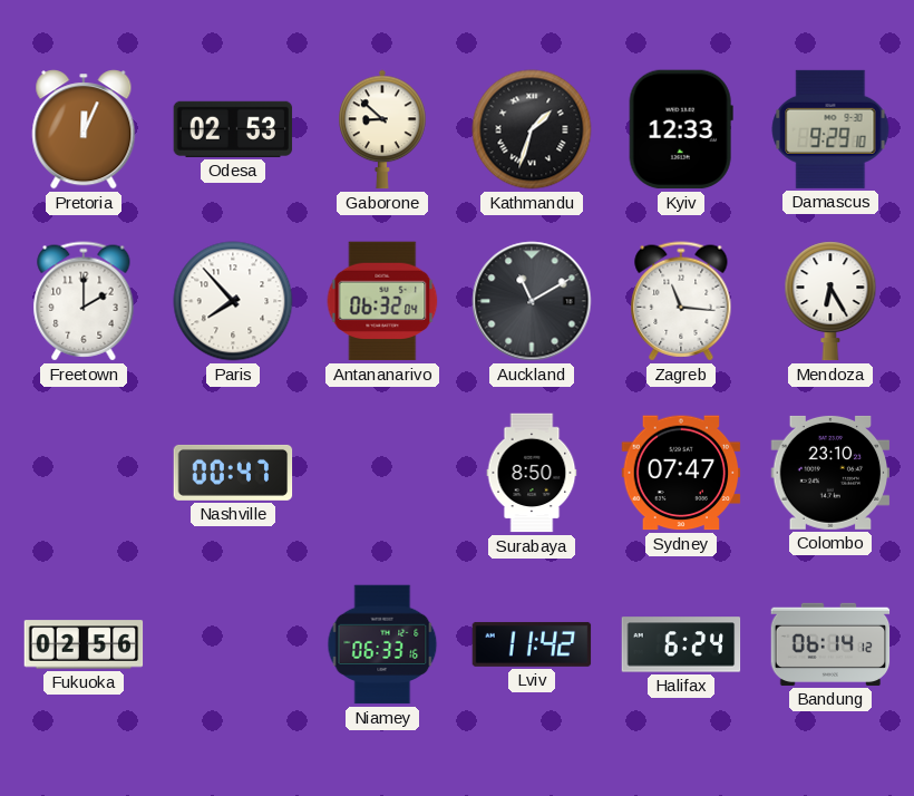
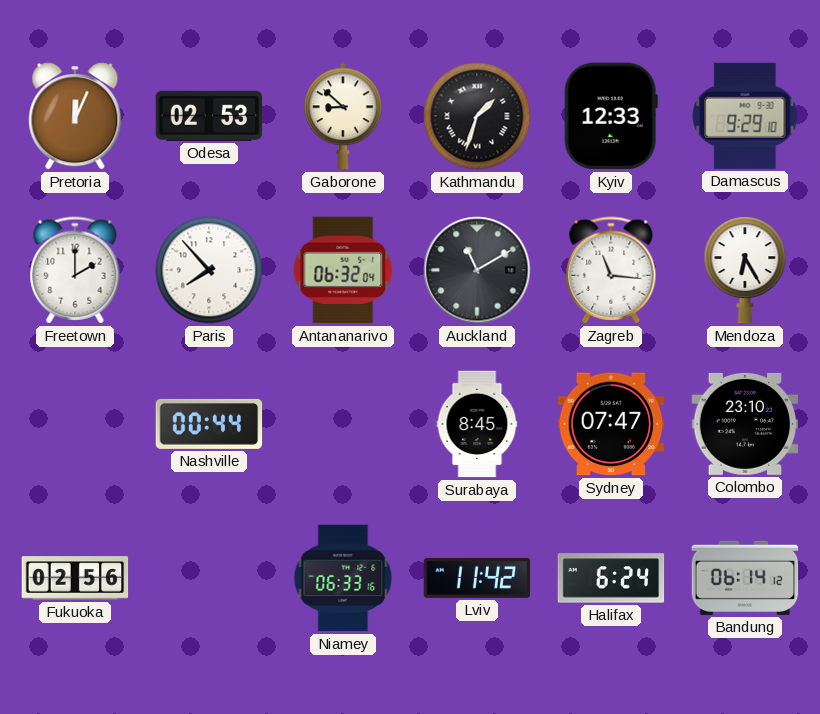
Nashville: 00:47 -> 00:44
Surabaya: 8:50 -> 8:45
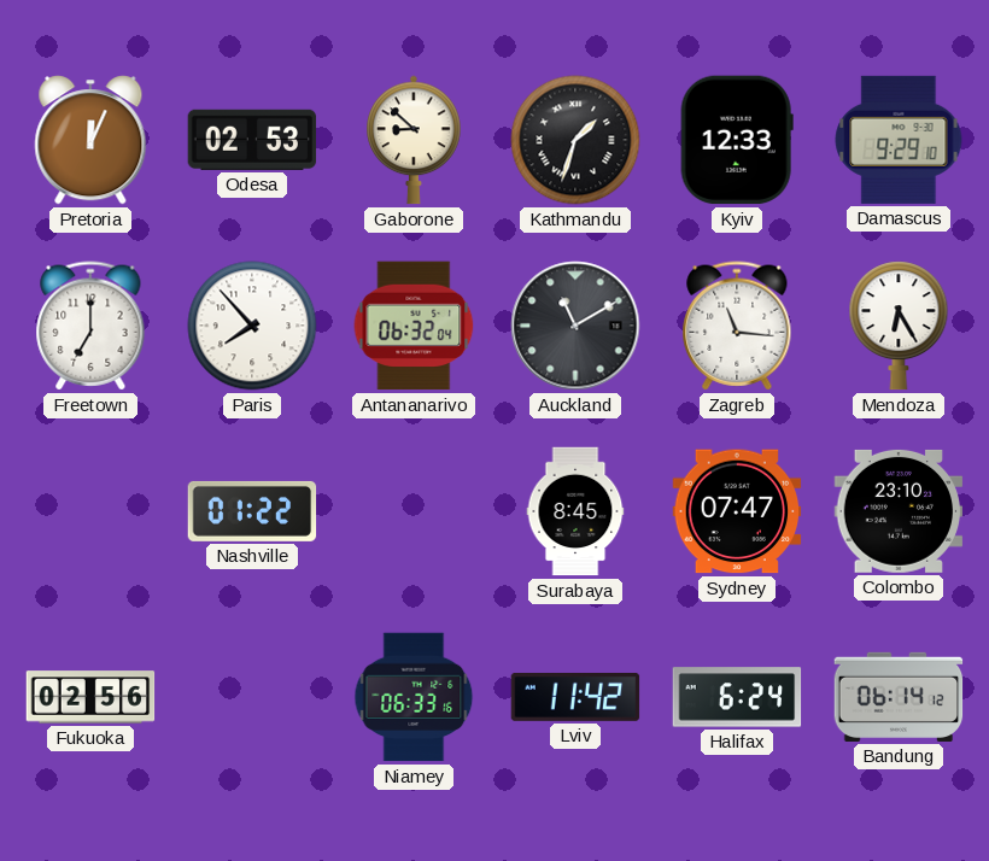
Freetown: 2:00 -> 7:00
Nashville: 00:44 -> 01:22
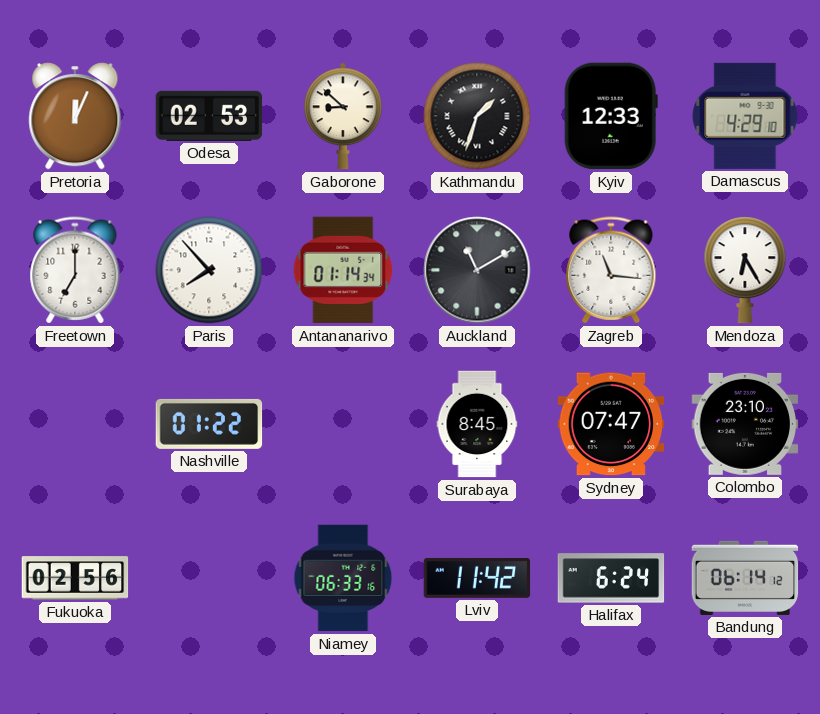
Damascus: 9:29 -> 4:29
Antananarivo: 06:32 -> 01:14
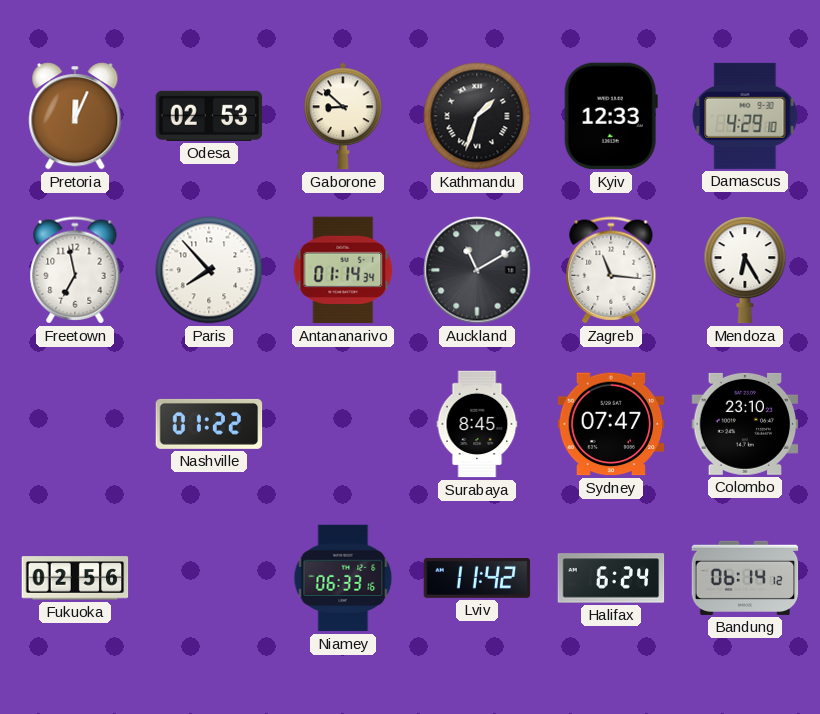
Freetown: 7:00 -> 6:58
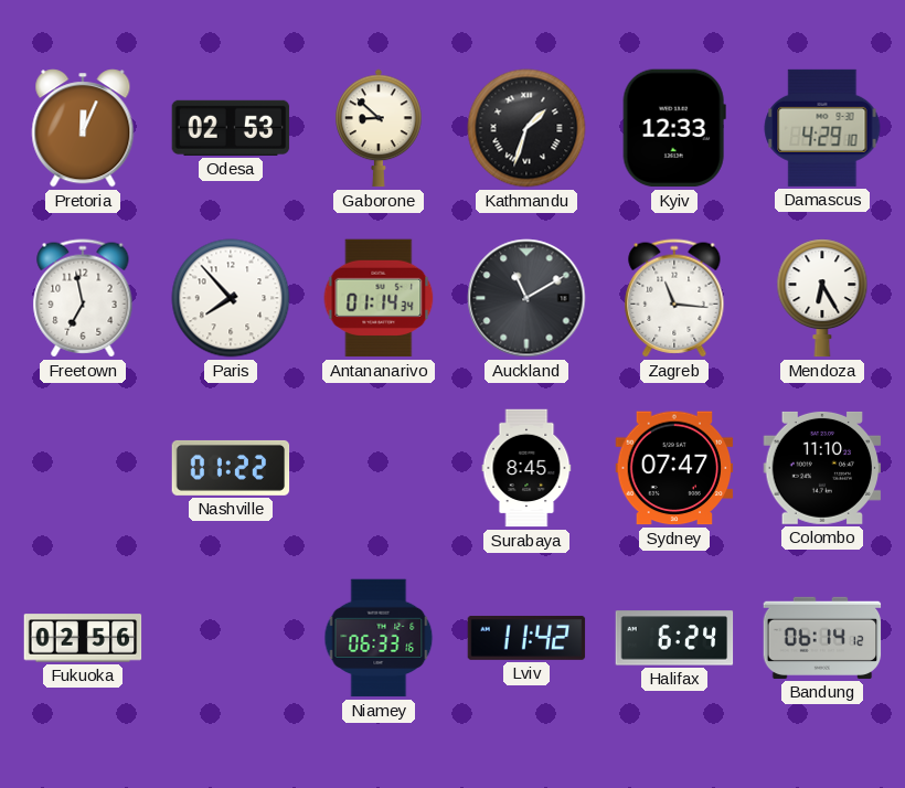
Colombo: 23:10 -> 11:10
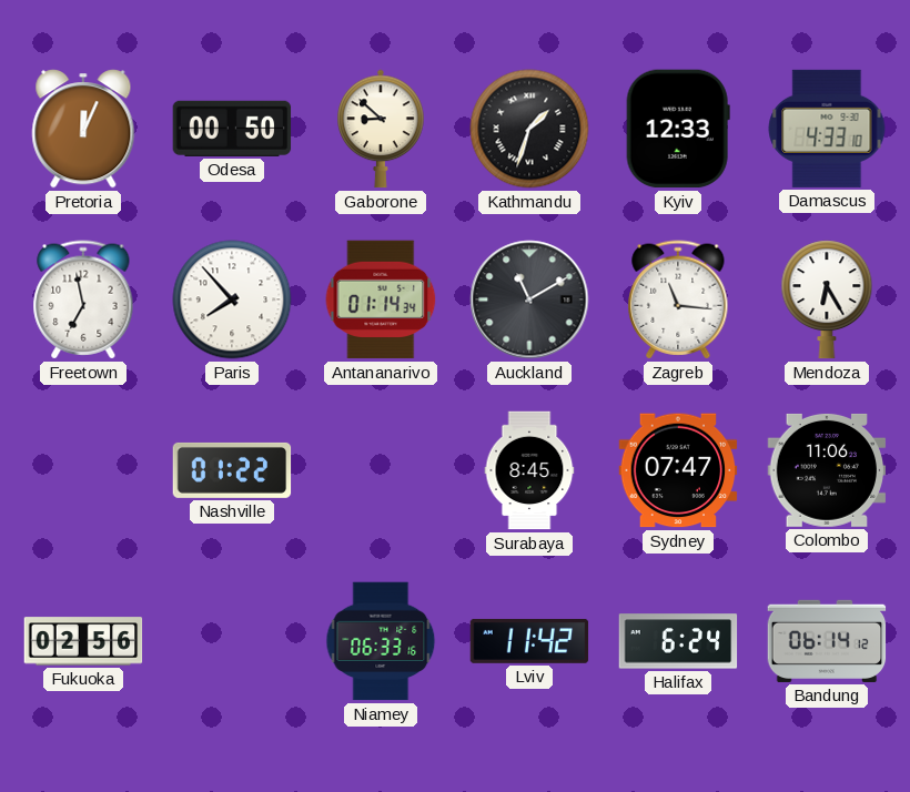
Odesa: 02:53 -> 00:50
Damascus: 4:29 -> 4:33
Colombo: 11:10 -> 11:06
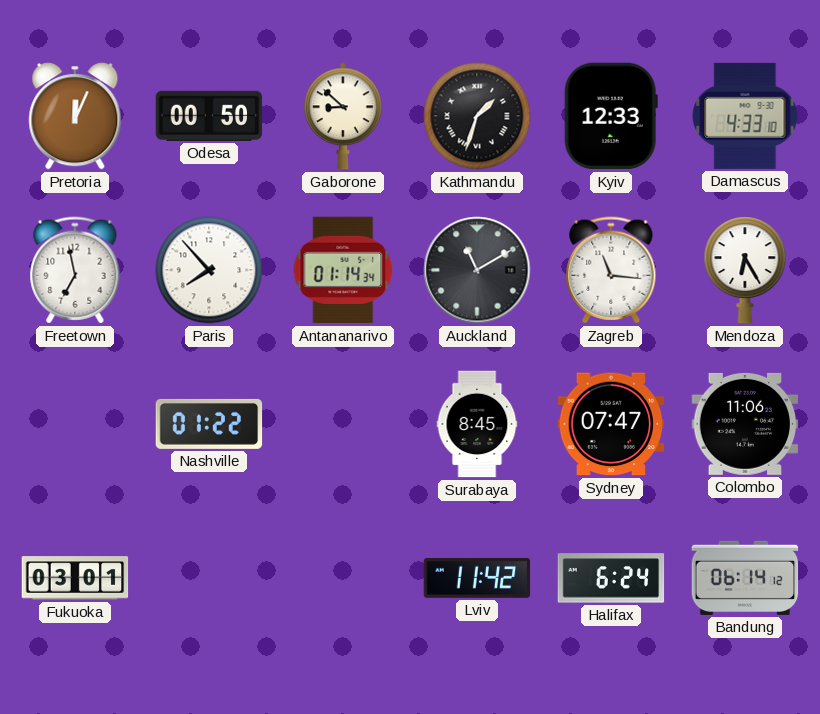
Fukuoka: 02:56 -> 03:01
Niamey: 06:33 -> none
